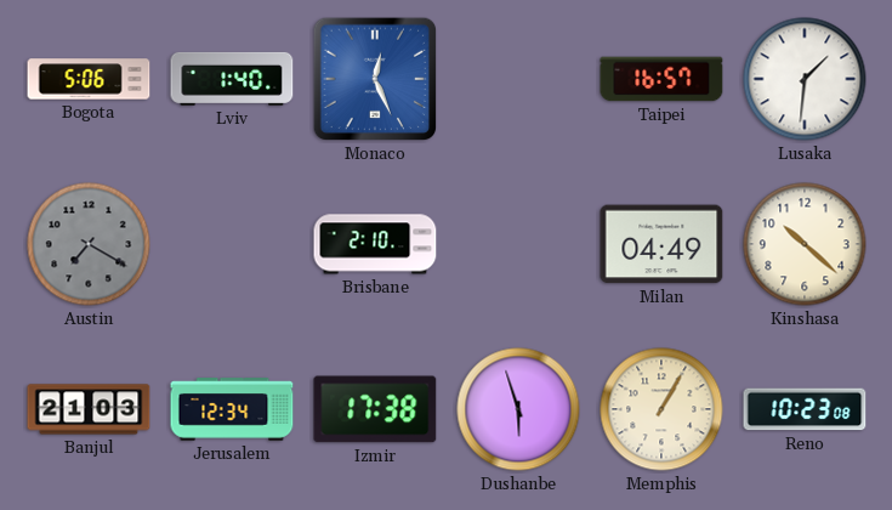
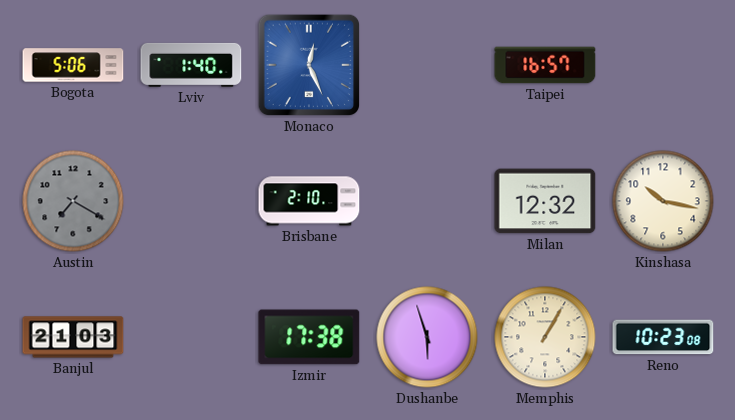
Lusaka: 1:31 -> none
Milan: 04:49 -> 12:32
Kinshasa: 10:22 -> 10:17
Jerusalem: 12:34 -> none
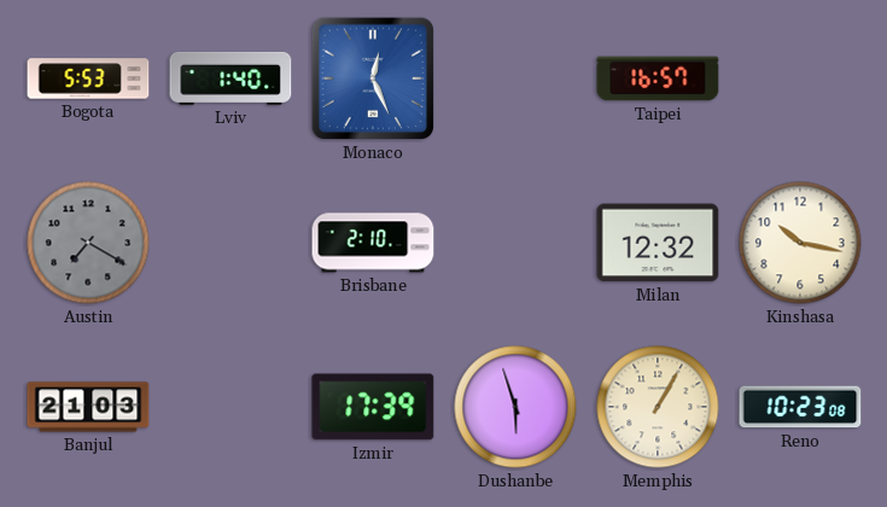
Bogota: 5:06 -> 5:53
Izmir: 17:38 -> 17:39
